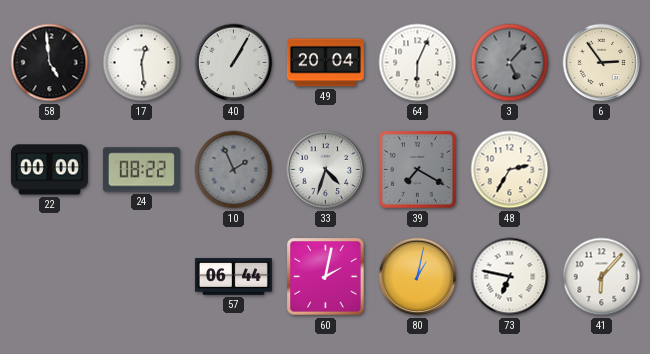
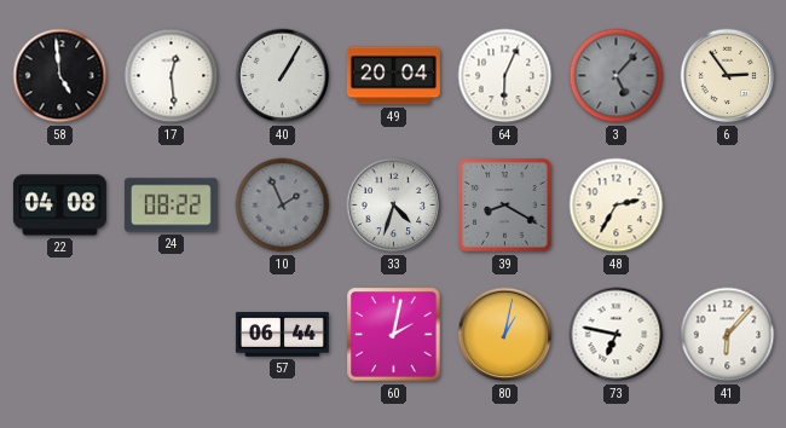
22: 00:00 -> 04:08
39: 7:20 -> 8:20
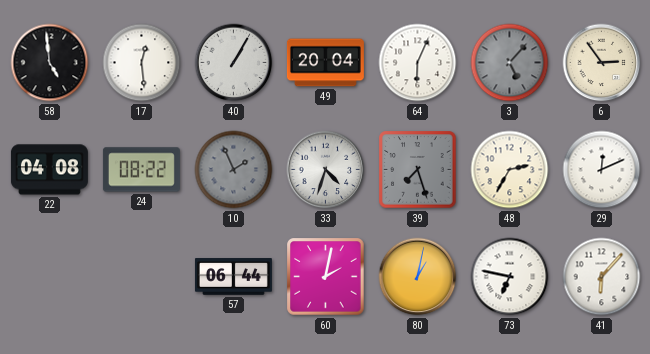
39: 8:20 -> 7:27
29: none -> 12:11
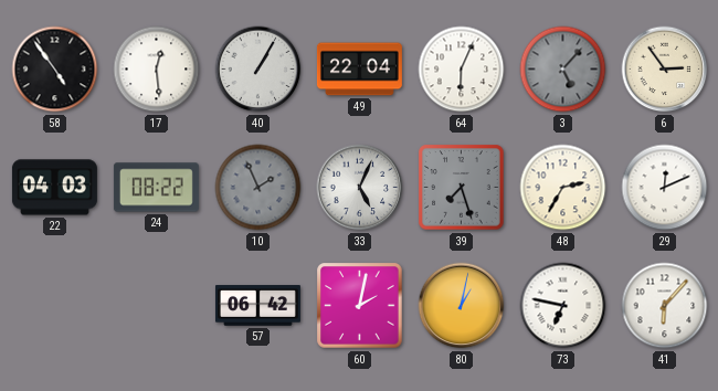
58: 4:59 -> 4:54
49: 20:04 -> 22:04
22: 04:08 -> 04:03
33: 4:33 -> 5:04
57: 06:44 -> 06:42
